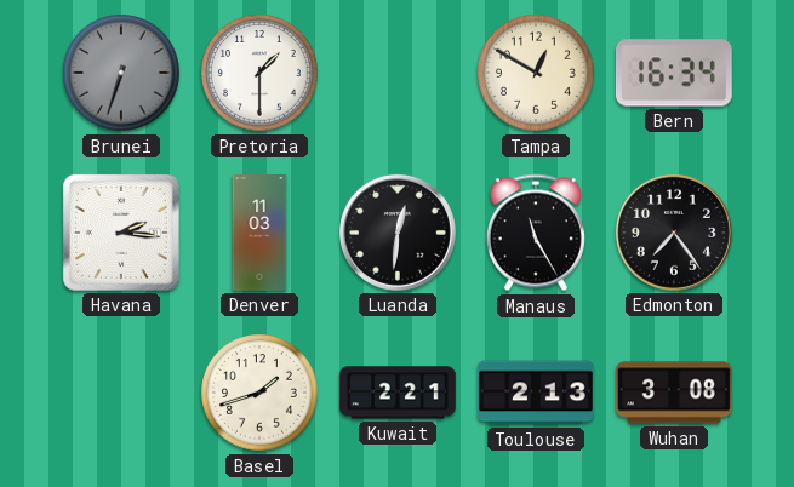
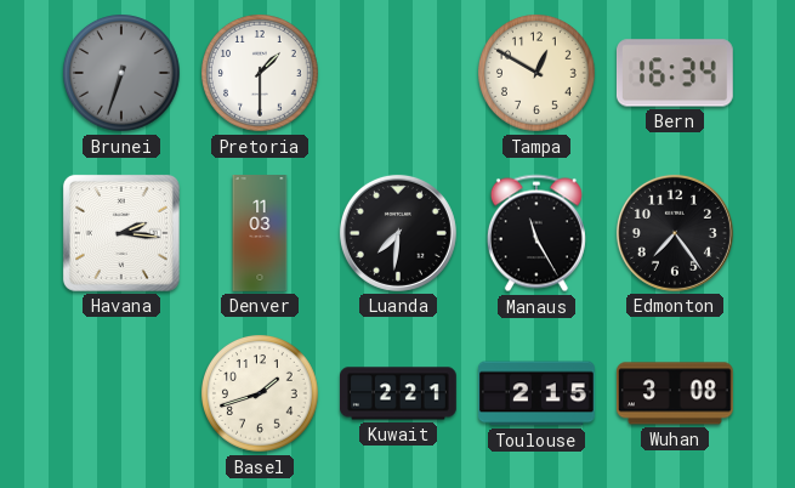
Luanda: 12:31 -> 7:31
Toulouse: 2:13 -> 2:15
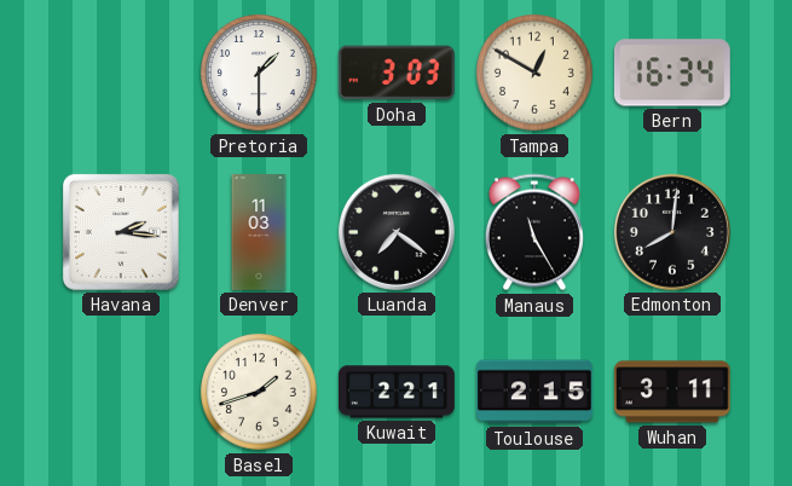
Brunei: 6:33 -> none
Doha: none -> 3:03
Luanda: 7:31 -> 7:21
Edmonton: 7:24 -> 8:01
Wuhan: 3:08 -> 3:11
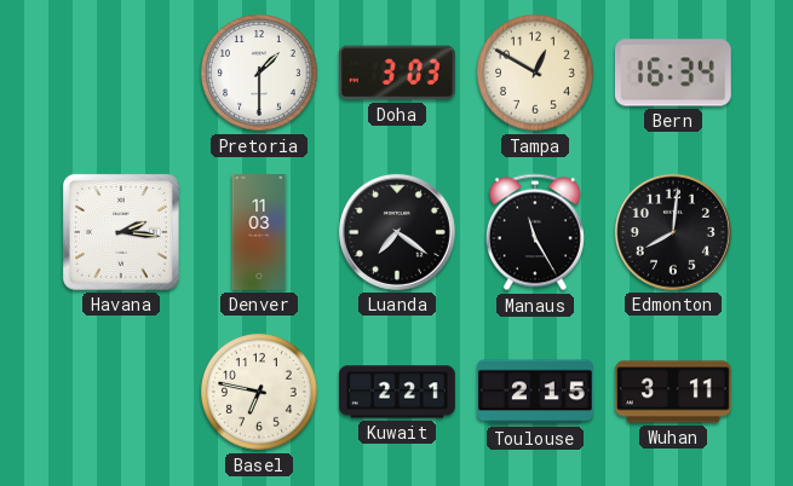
Basel: 1:42 -> 6:47
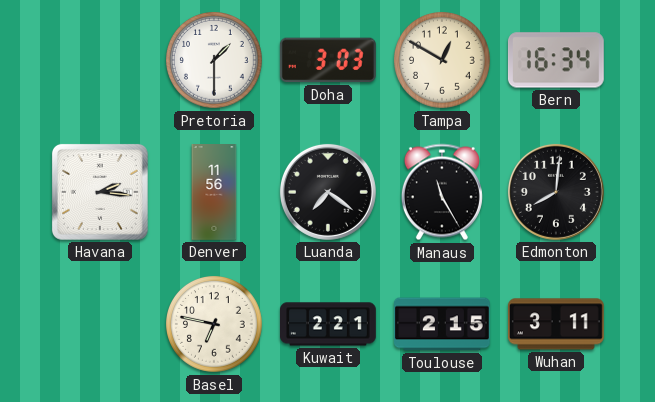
Denver: 11:03 -> 11:56
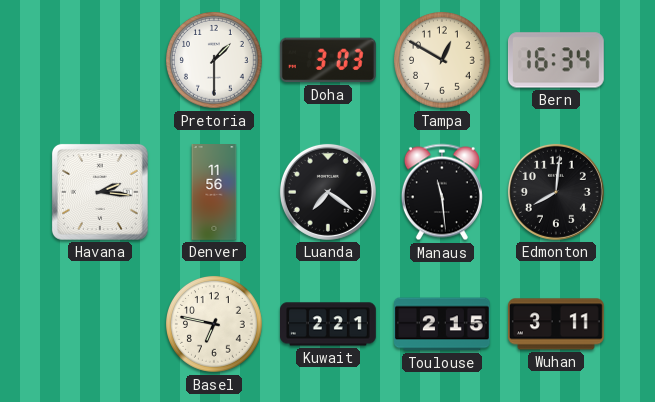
Manaus: 11:25 -> 11:29
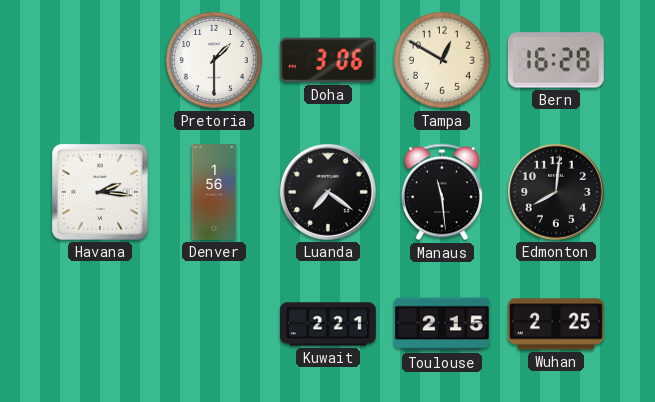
Doha: 3:03 -> 3:06
Bern: 16:34 -> 16:28
Denver: 11:56 -> 1:56
Basel: 6:47 -> none
Wuhan: 3:11 -> 2:25
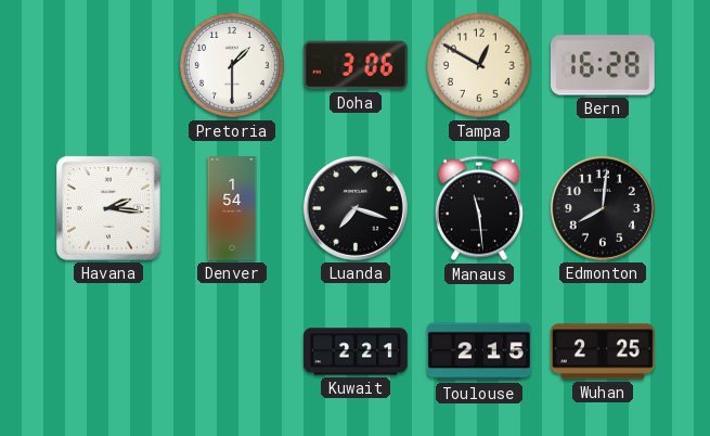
Denver: 1:56 -> 1:54
Luanda: 7:21 -> 7:18
